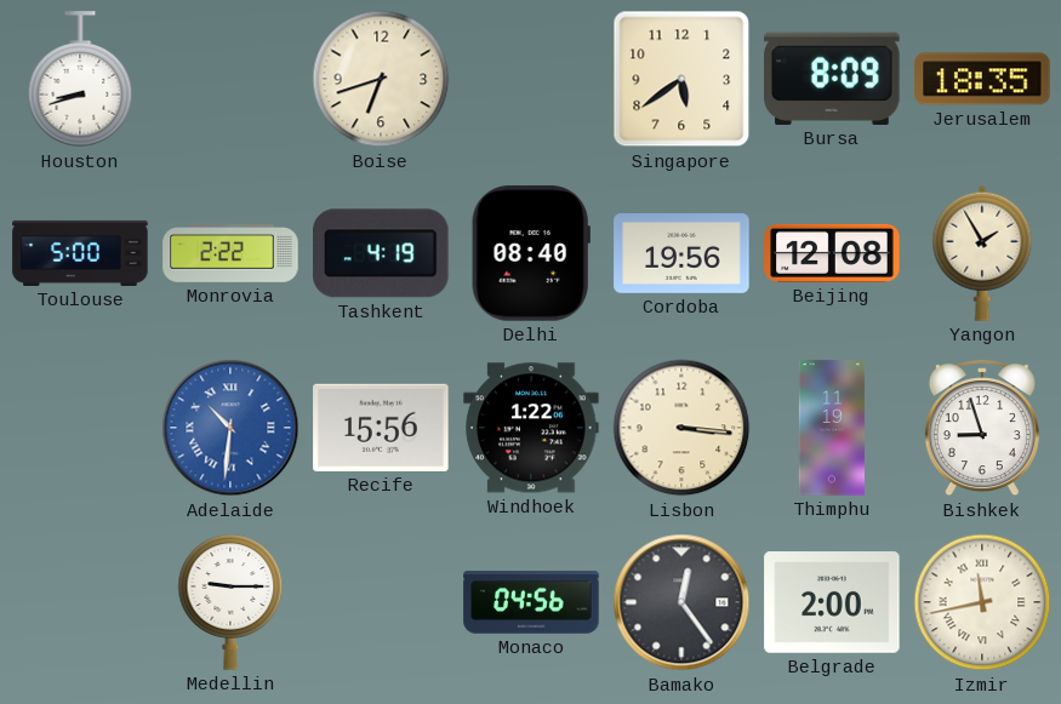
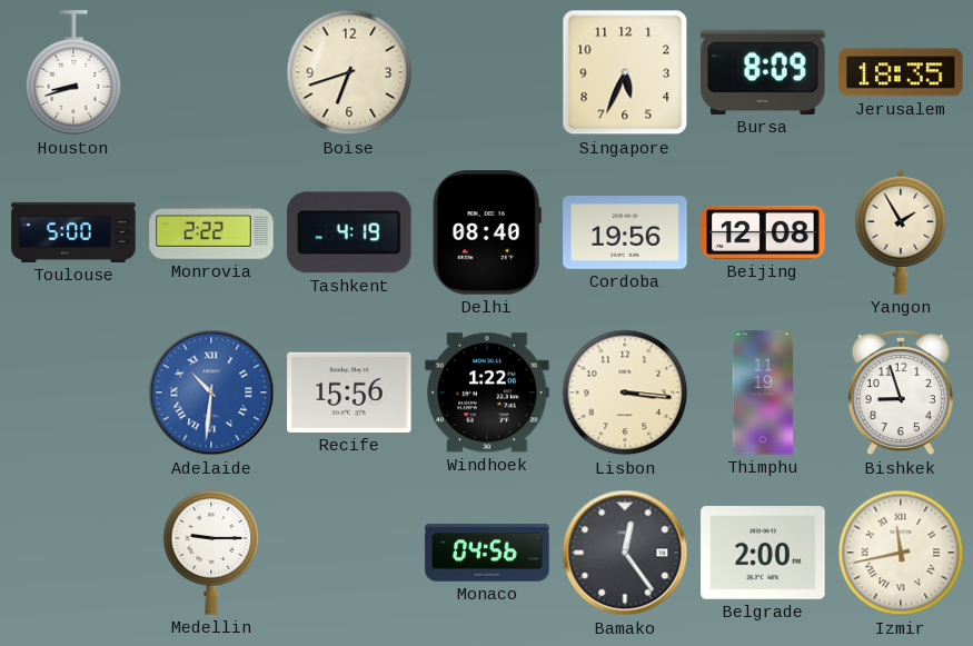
Singapore: 5:39 -> 5:34
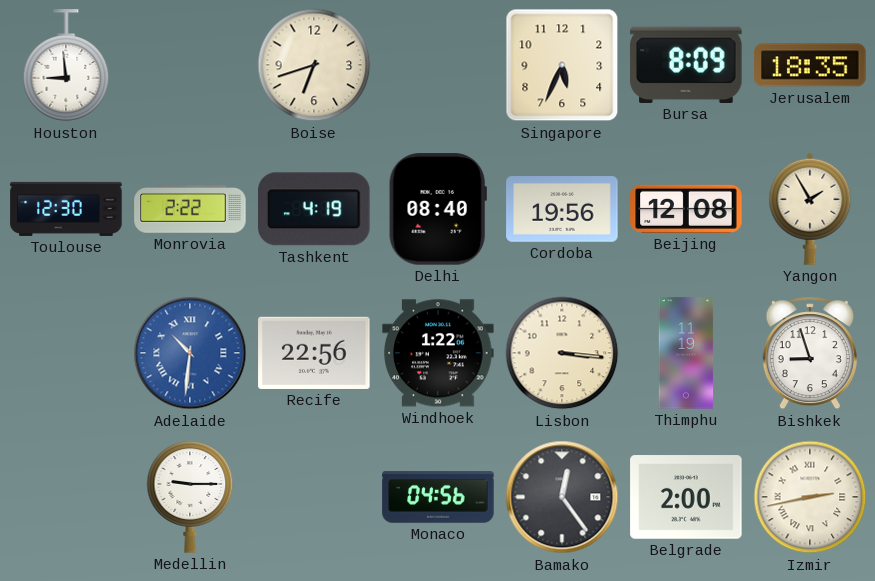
Houston: 8:42 -> 8:59
Toulouse: 5:00 -> 12:30
Recife: 15:56 -> 22:56
Izmir: 11:43 -> 2:43
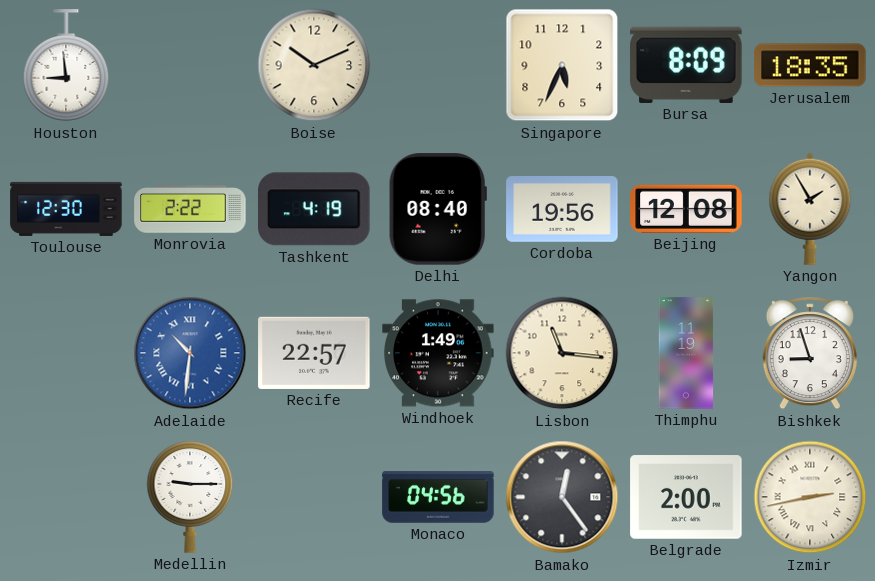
Boise: 6:42 -> 10:11
Recife: 22:56 -> 22:57
Windhoek: 1:22 -> 1:49
Lisbon: 3:16 -> 11:16
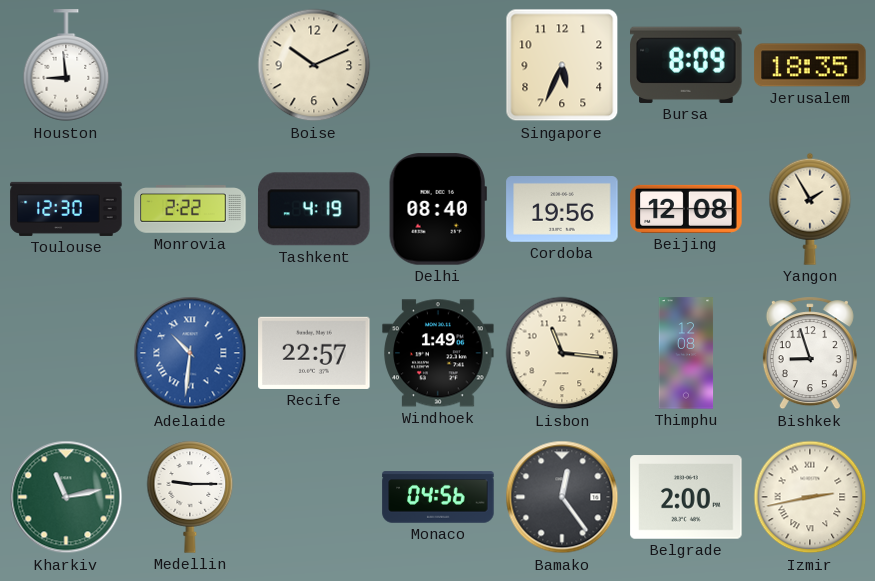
Thimphu: 11:19 -> 12:08
Kharkiv: none -> 11:13
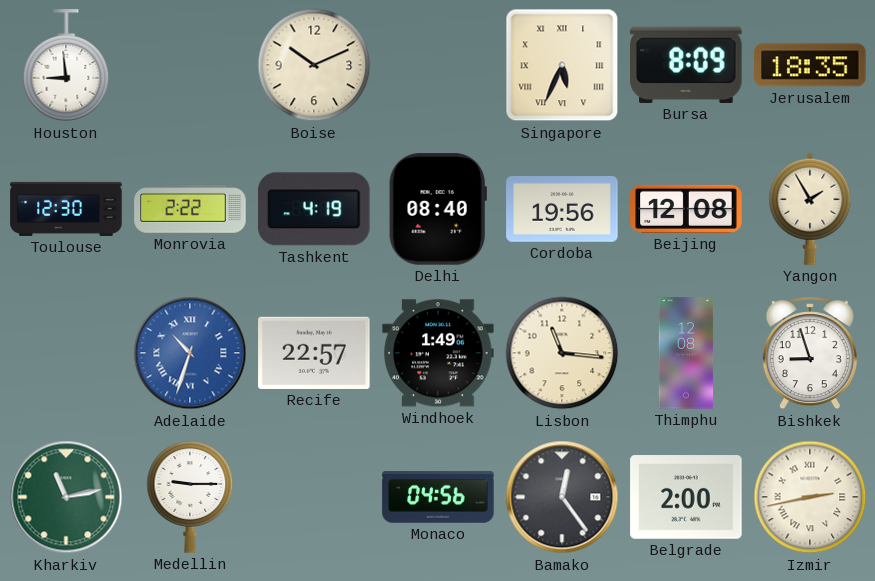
Singapore numerals: Arabic -> Roman
Adelaide: 10:31 -> 10:33
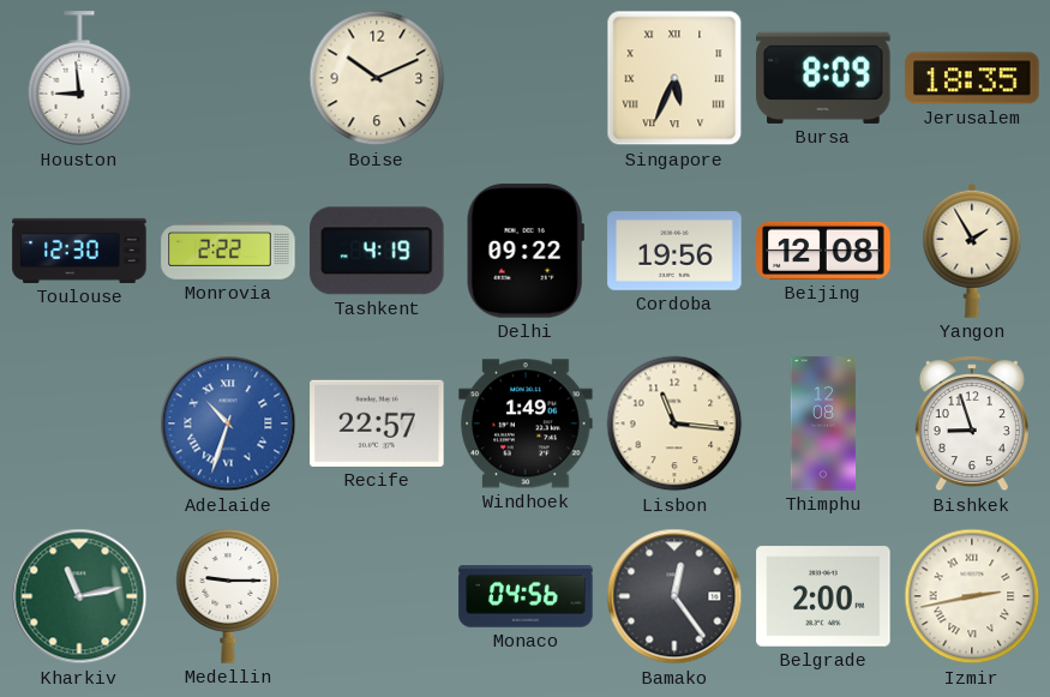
Delhi: 08:40 -> 09:22
